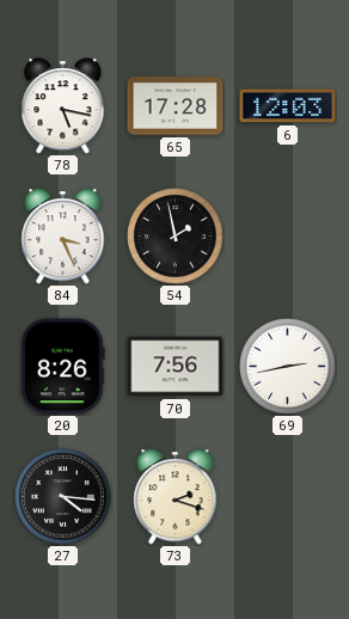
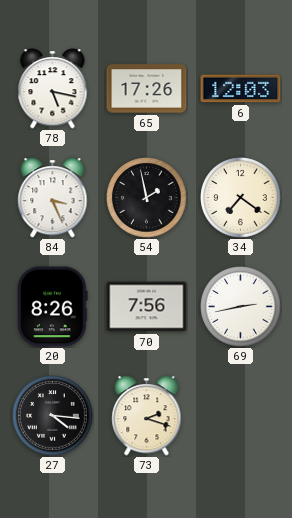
65: 17:28 -> 17:26
34: none -> 7:21
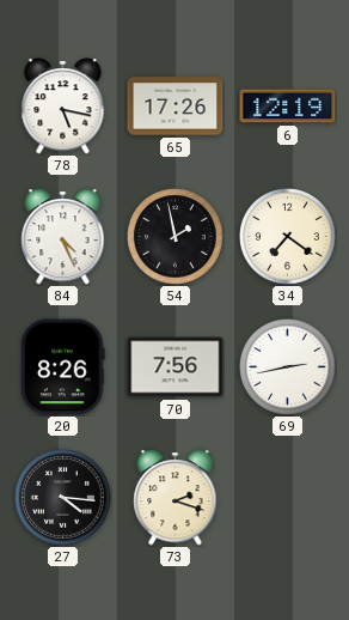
6: 12:03 -> 12:19
84: 3:26 -> 4:26
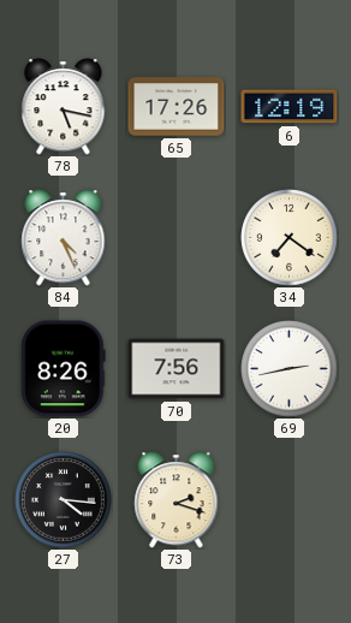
54: 1:58 -> none
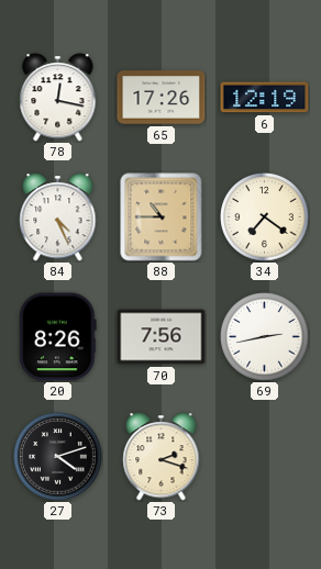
78: 5:17 -> 12:17
88: none -> 10:45
27: 4:16 -> 4:12
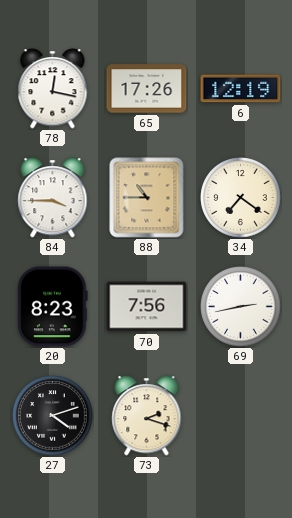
84: 4:26 -> 3:45
20: 8:26 -> 8:23
